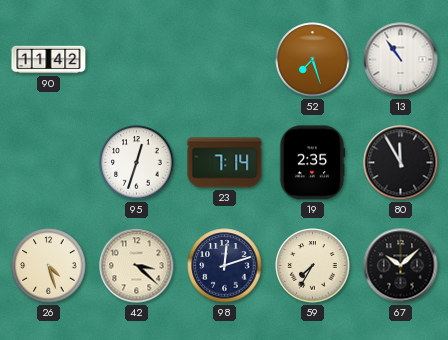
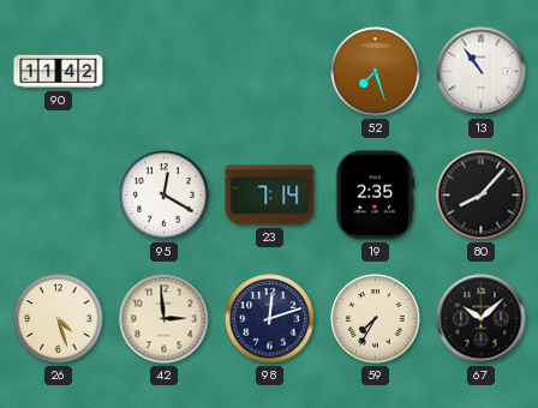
95: 12:33 -> 12:20
80: 11:55 -> 8:07
42: 3:22 -> 2:59
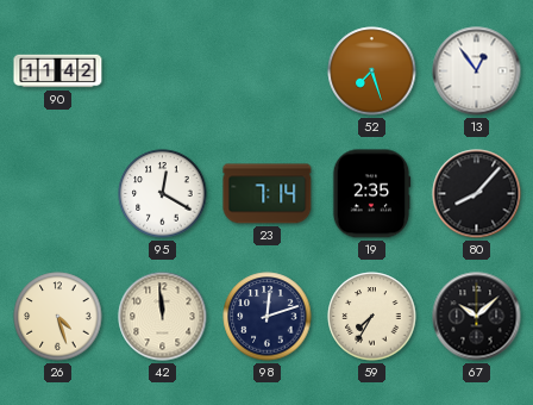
13: 10:54 -> 12:54
42: 2:59 -> 11:59
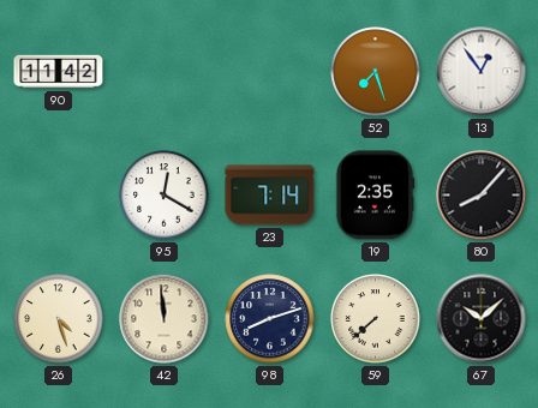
98: 12:12 -> 8:12
59: 7:35 -> 7:38
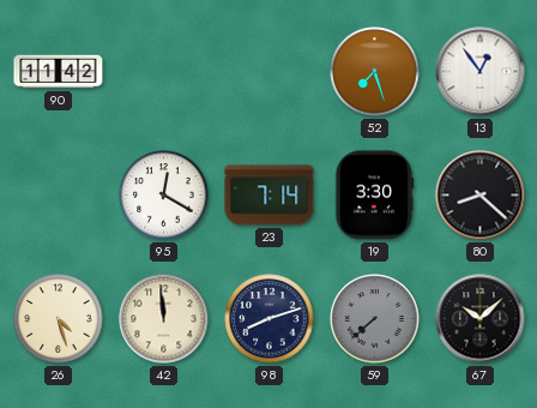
19: 2:35 -> 3:30
80: 8:07 -> 8:22
59 dial: cream -> grey
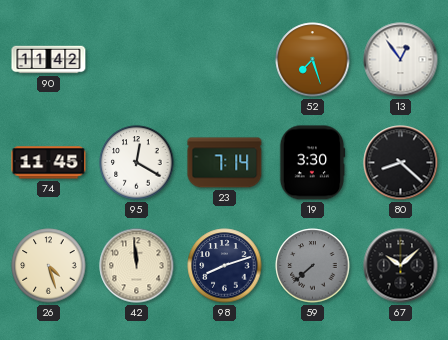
74: none -> 11:45
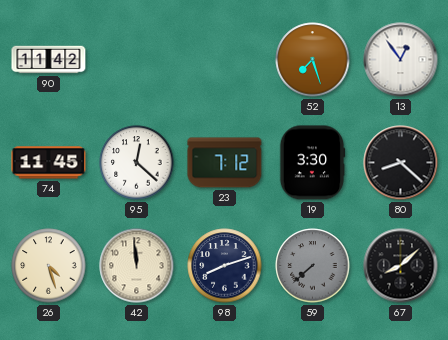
95: 12:20 -> 12:22
23: 7:14 -> 7:12
67: 10:08 -> 8:08
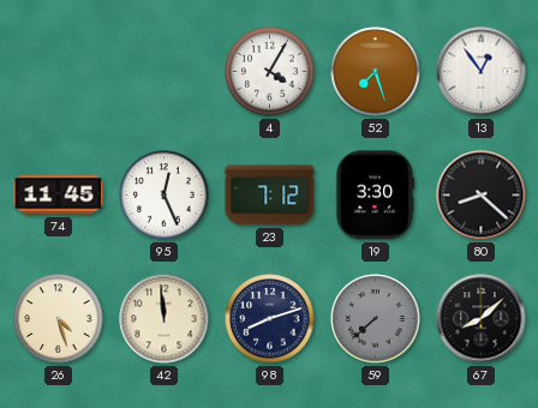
90: 11:42 -> none
4: none -> 4:05
95: 12:22 -> 12:26
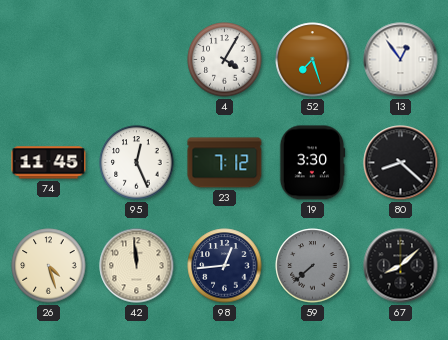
98: 8:12 -> 12:44
